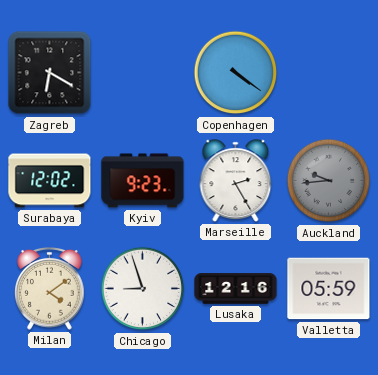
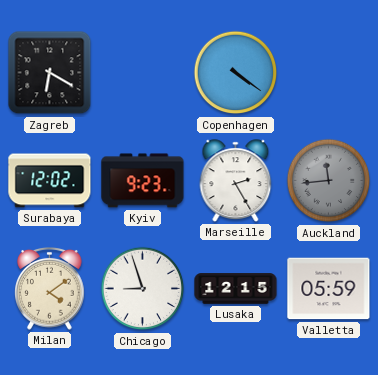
Auckland: 9:44 -> 11:44
Lusaka: 12:16 -> 12:15
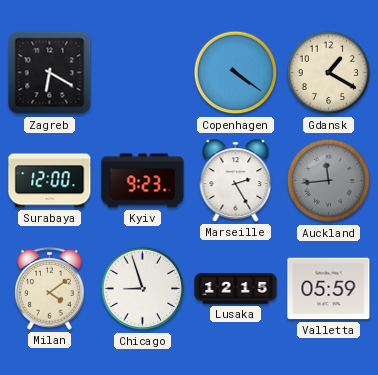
Gdansk: none -> 1:20
Surabaya: 12:02 -> 12:00
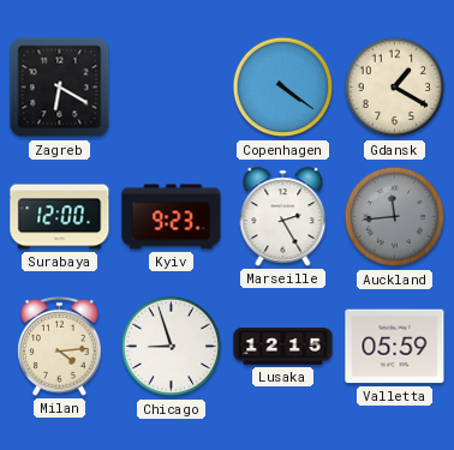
Milan: 4:09 -> 4:14
